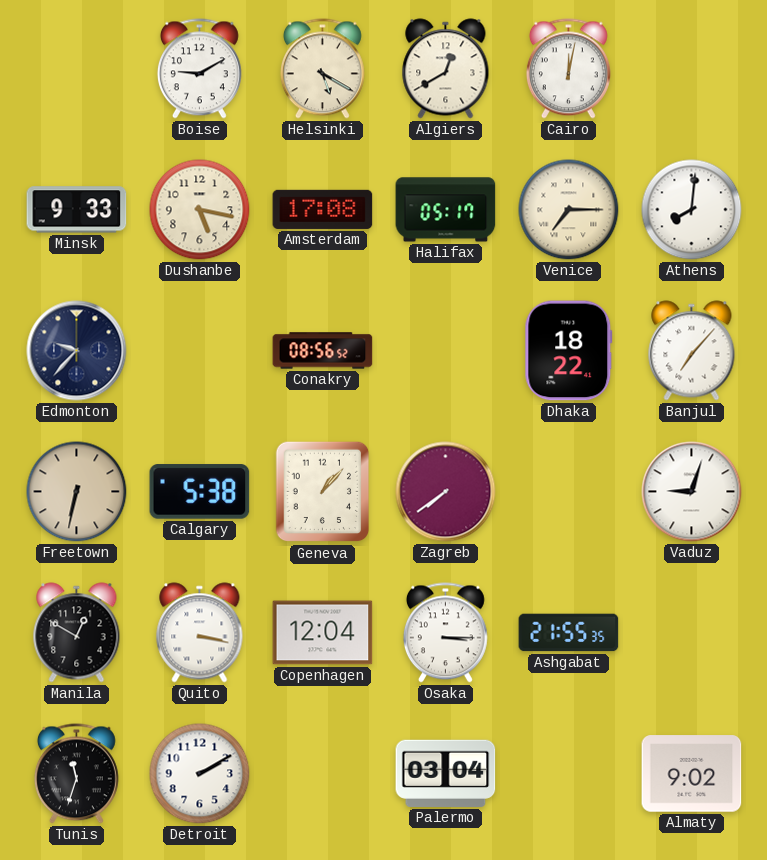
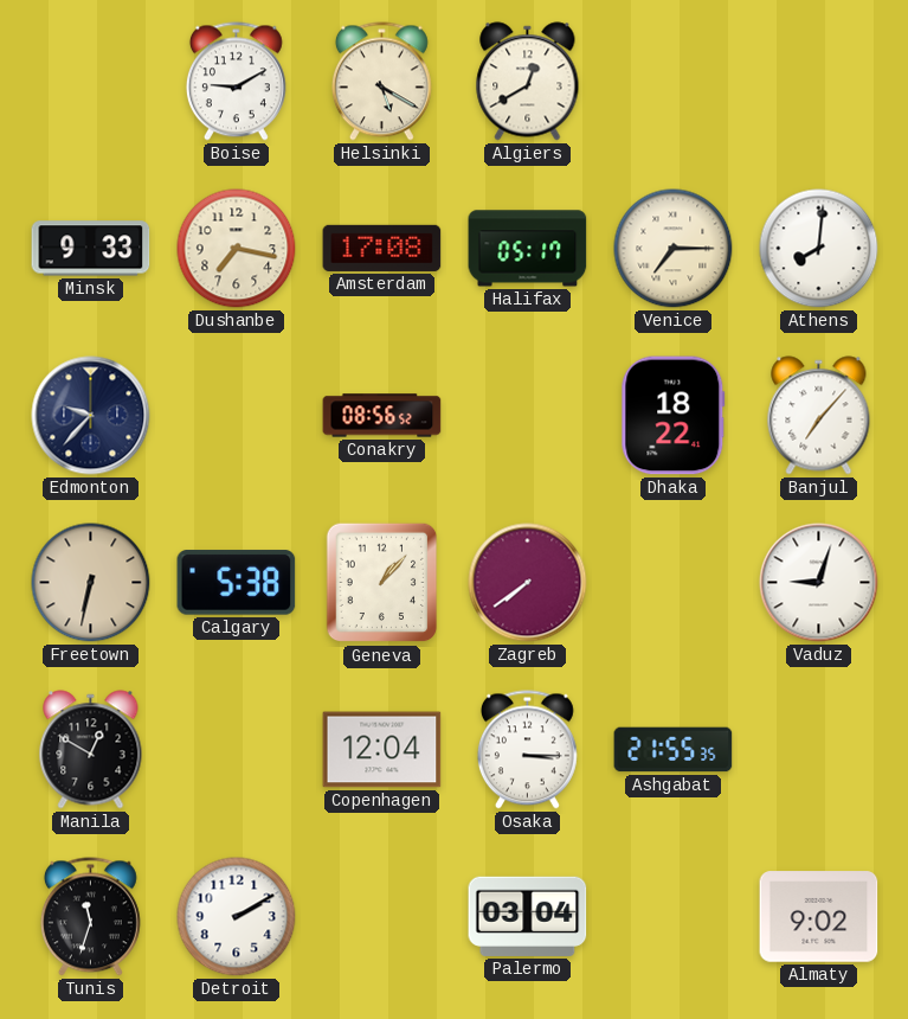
Cairo: 12:02 -> none
Dushanbe: 5:17 -> 7:17
Quito: 3:17 -> none
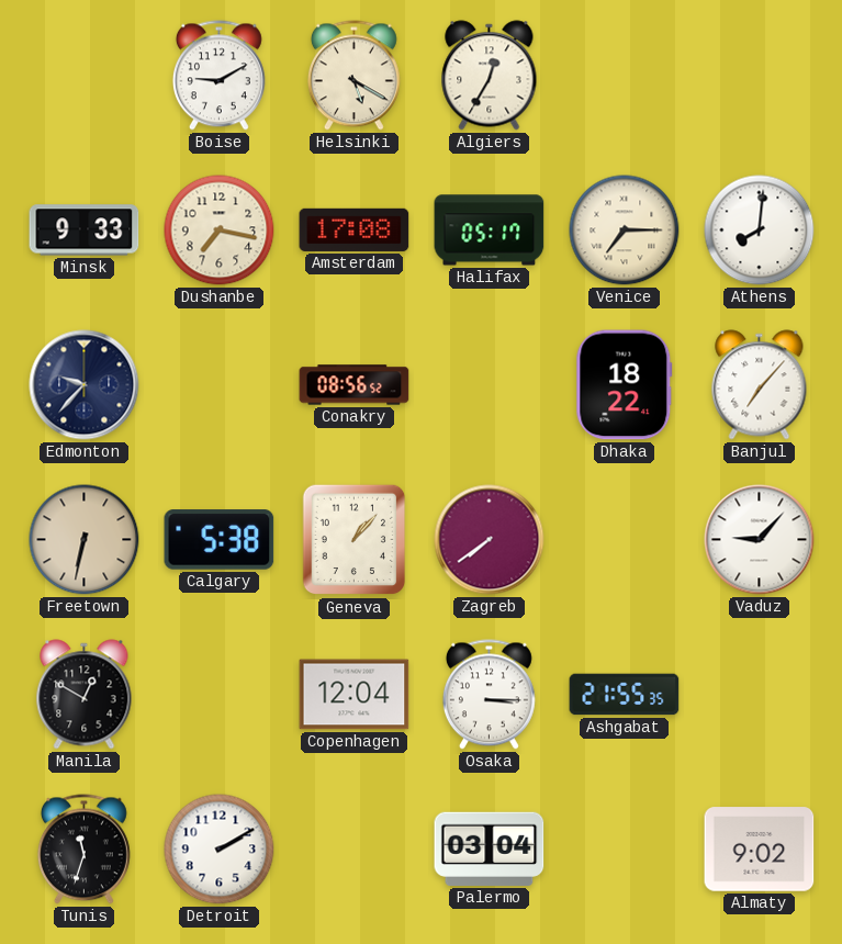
Algiers: 12:40 -> 12:35
Vaduz: 9:03 -> 9:07
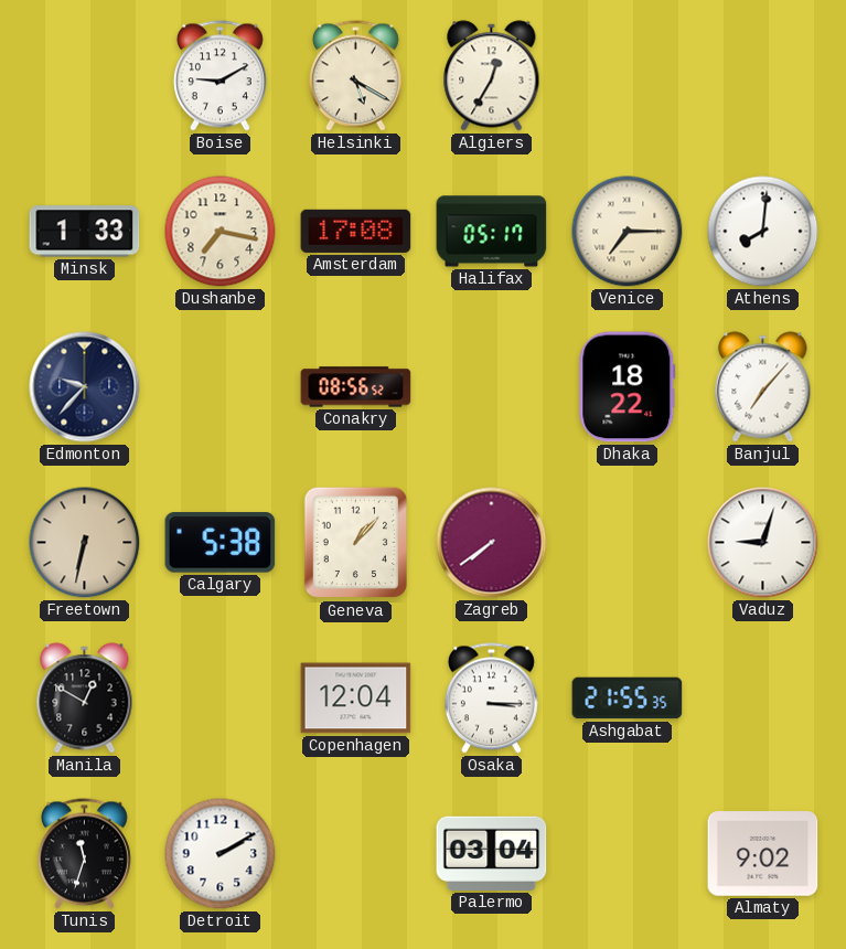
Minsk: 9:33 -> 1:33
Vaduz: 9:07 -> 9:03
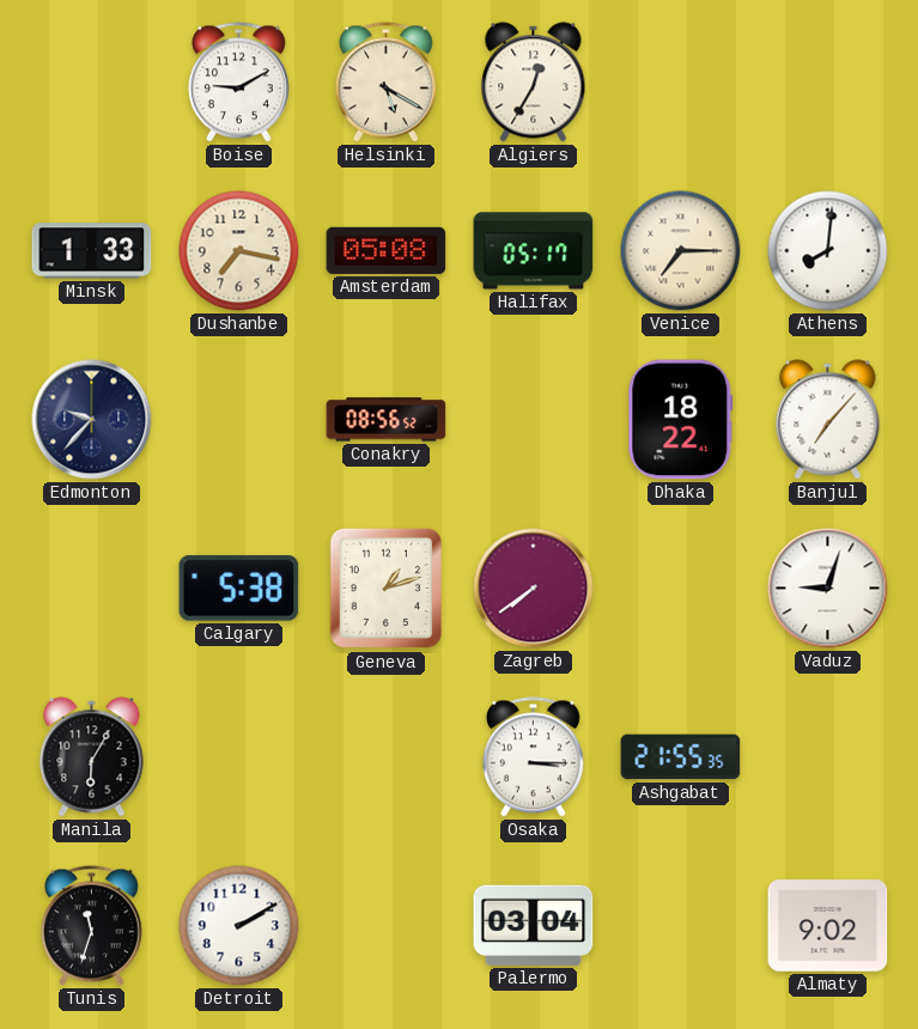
Amsterdam: 17:08 -> 05:08
Freetown: 6:32 -> none
Geneva: 1:07 -> 1:12
Manila: 12:50 -> 6:05
Copenhagen: 12:04 -> none
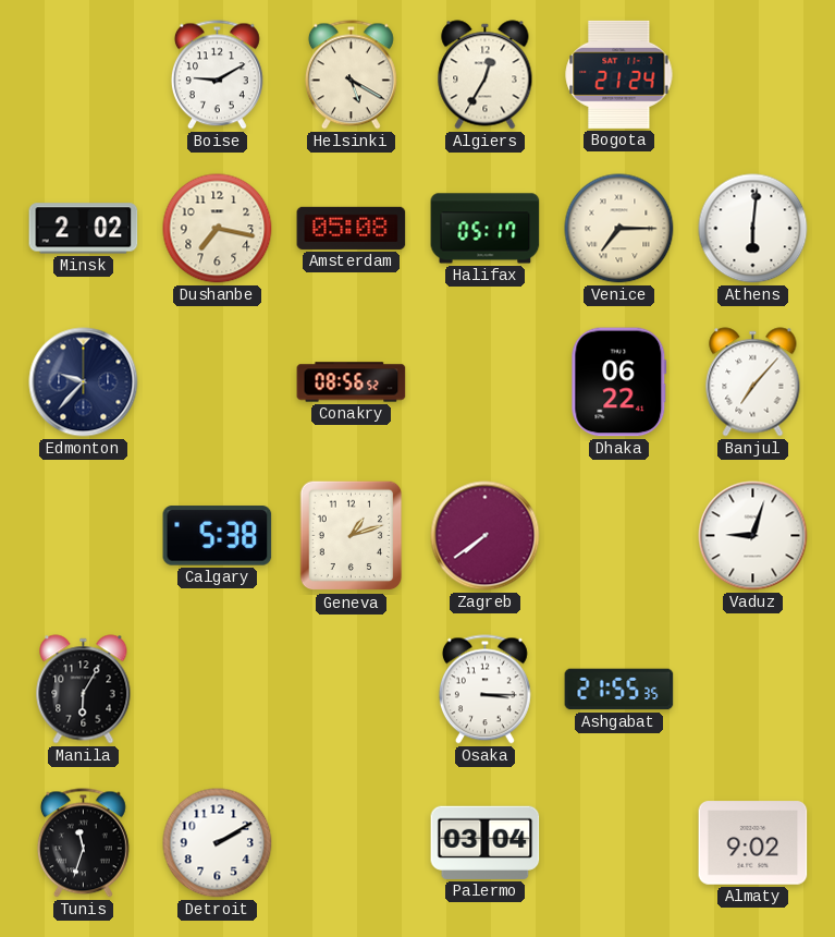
Bogota: none -> 21:24
Minsk: 1:33 -> 2:02
Athens: 8:01 -> 6:01
Dhaka: 18:22 -> 06:22
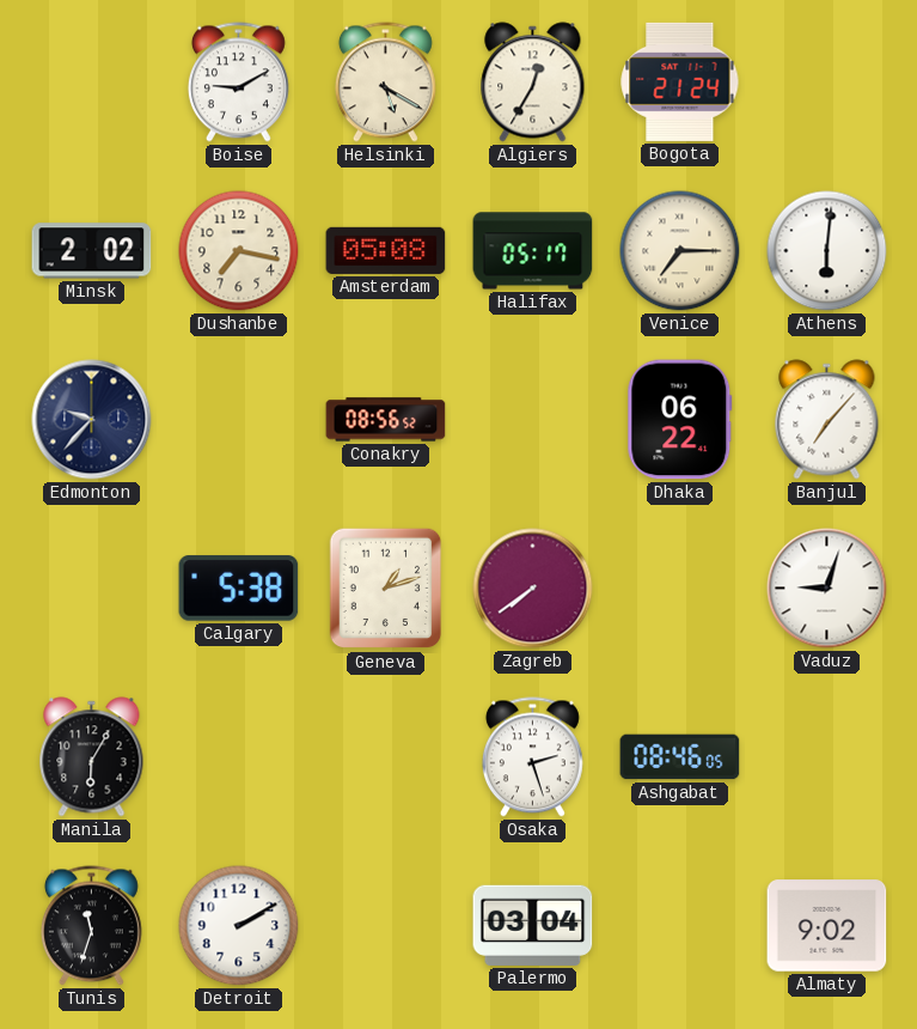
Osaka: 3:15 -> 2:27
Ashgabat: 21:55 -> 08:46
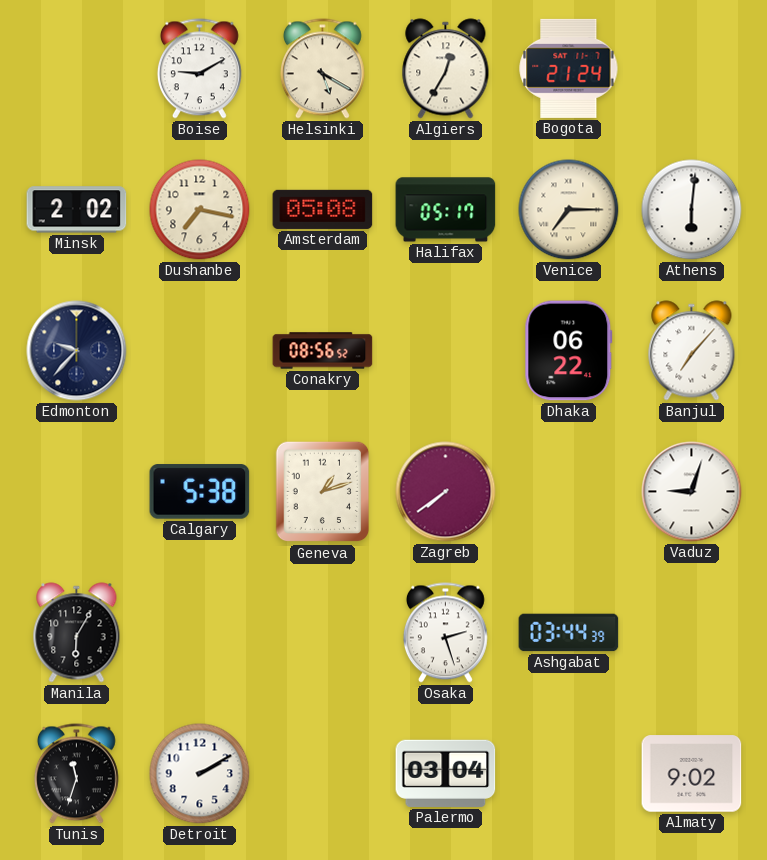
Ashgabat: 08:46 -> 03:44
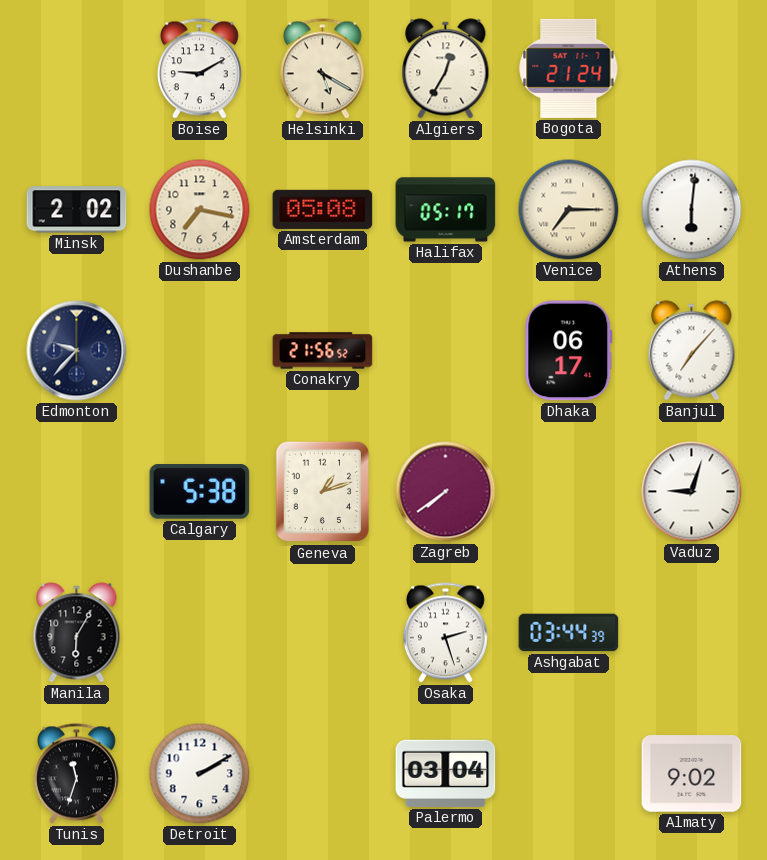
Conakry: 08:56 -> 21:56
Dhaka: 06:22 -> 06:17
